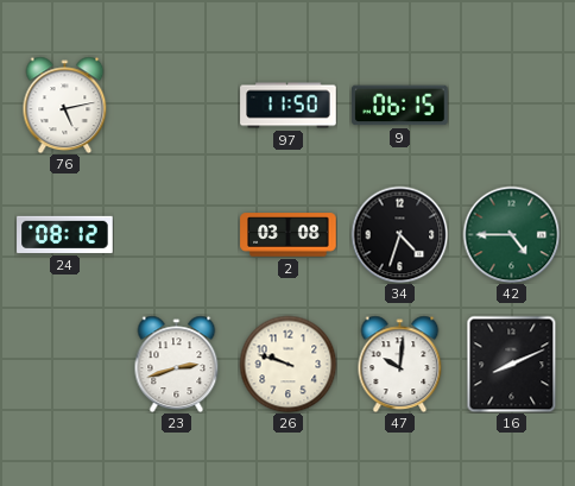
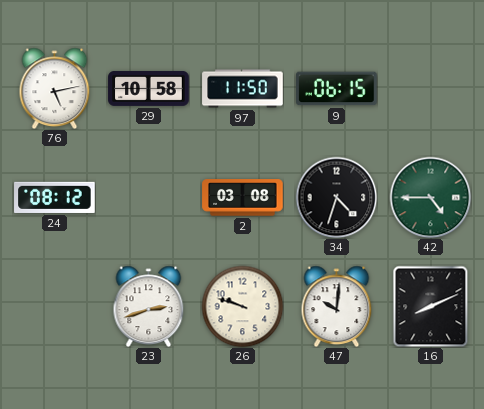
29: none -> 10:58
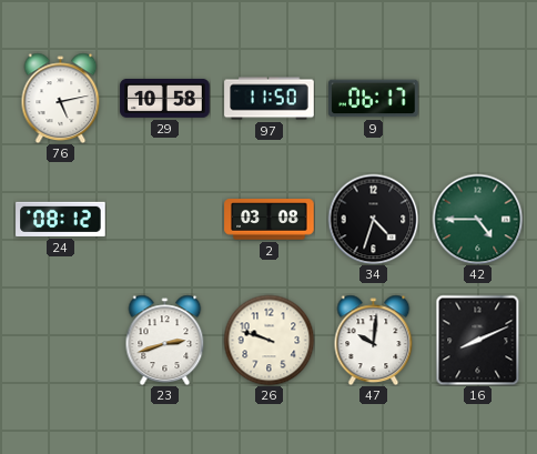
9: 06:15 -> 06:17
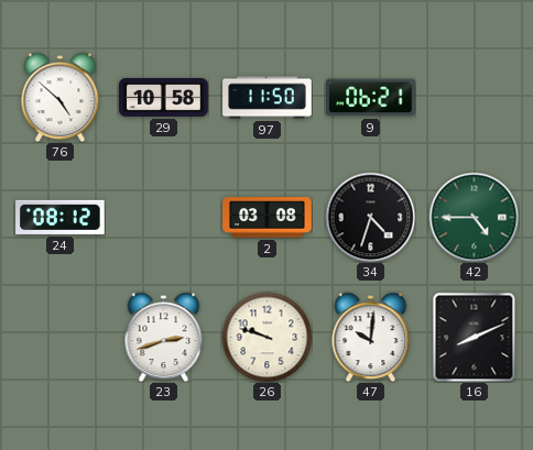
76: 5:13 -> 4:52
9: 06:17 -> 06:21
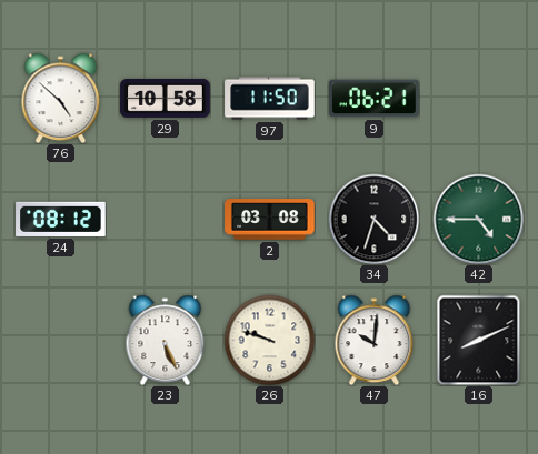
23: 2:42 -> 5:26
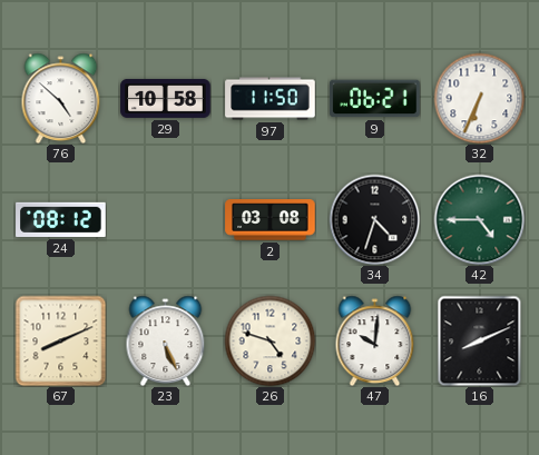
32: none -> 6:34
67: none -> 8:11
26: 9:48 -> 4:48
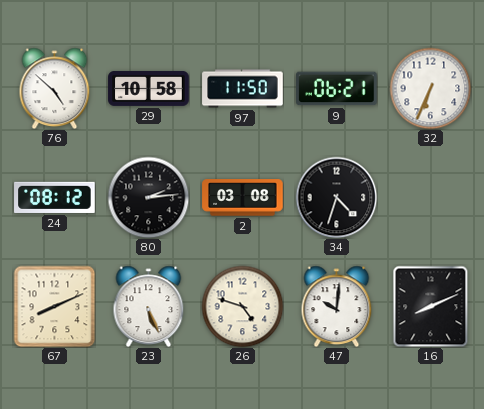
80: none -> 2:14
42: 4:45 -> none
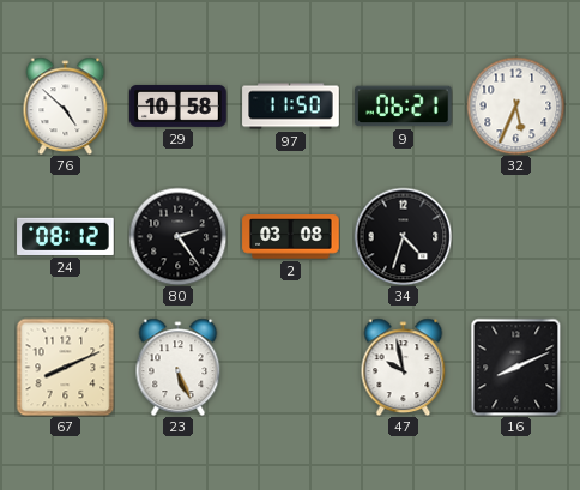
32: 6:34 -> 5:34
80: 2:14 -> 2:24
26: 4:48 -> none
47: 10:01 -> 9:58
